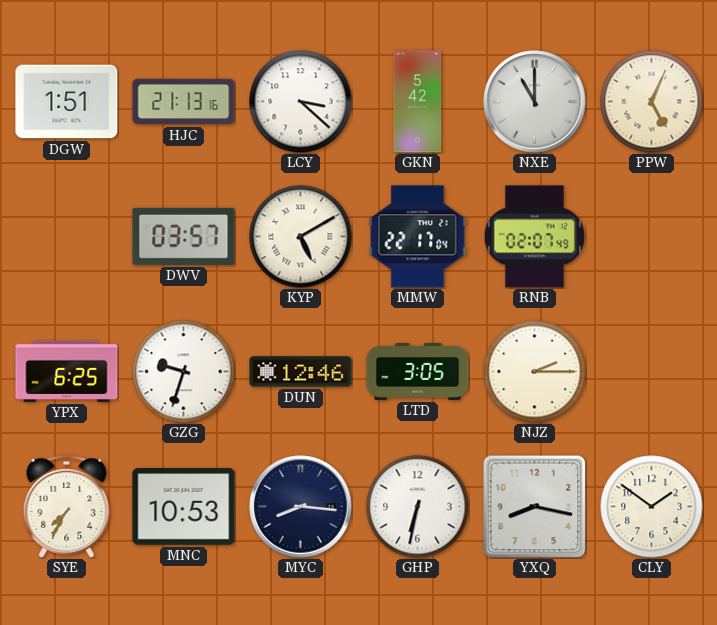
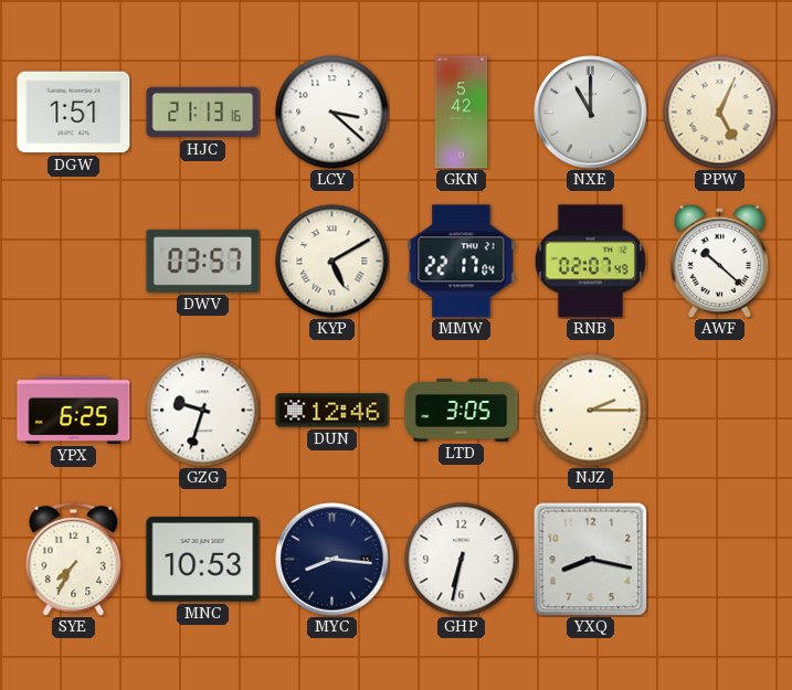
AWF: none -> 10:22
CLY: 1:51 -> none
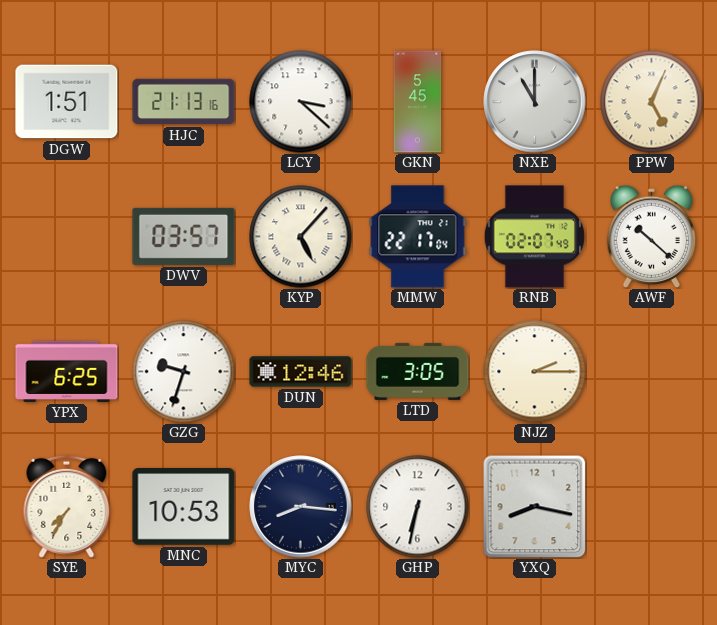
GKN: 5:42 -> 5:45
KYP: 5:10 -> 5:07
